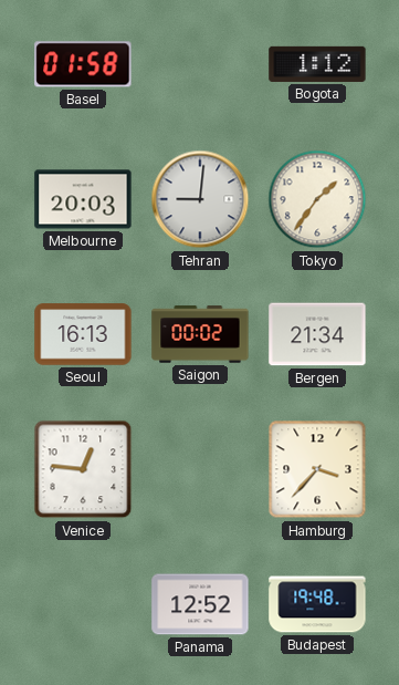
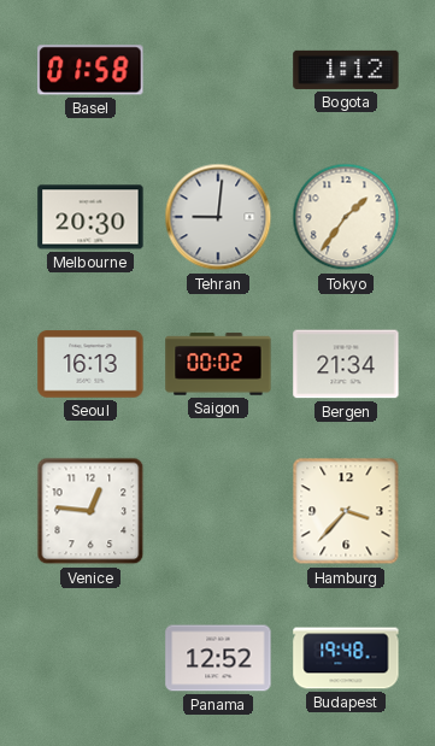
Melbourne: 20:03 -> 20:30
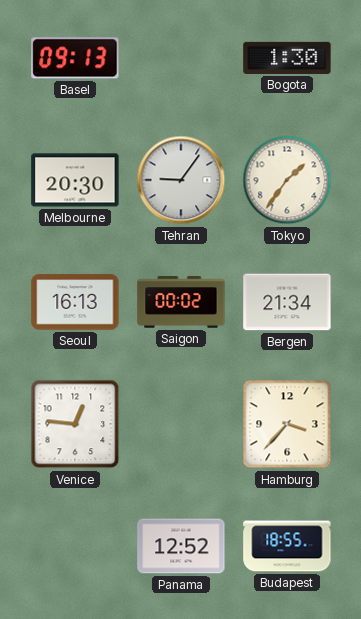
Basel: 01:58 -> 09:13
Bogota: 1:12 -> 1:30
Tehran: 9:01 -> 9:06
Budapest: 19:48 -> 18:55
